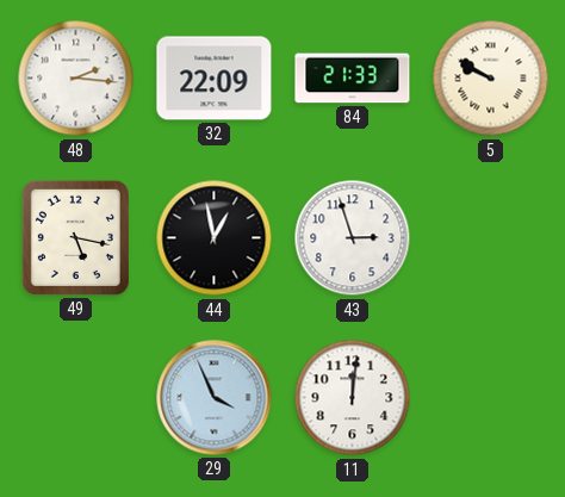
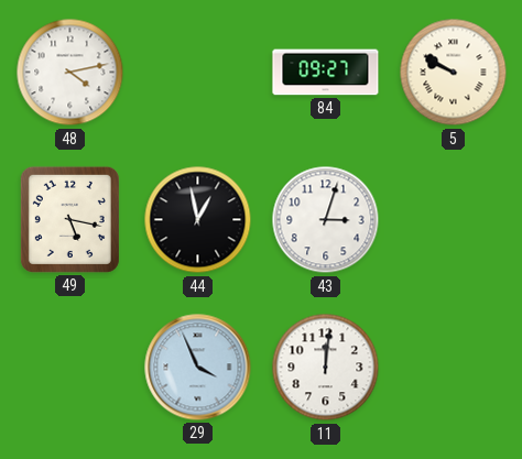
48: 2:16 -> 4:13
32: 22:09 -> none
84: 21:33 -> 09:27
43: 2:57 -> 3:03
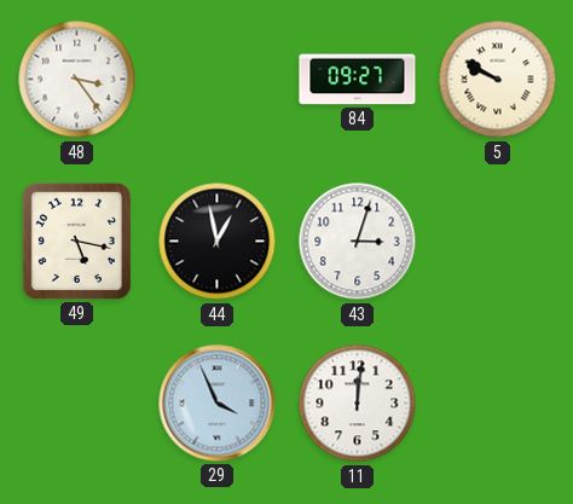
48: 4:13 -> 3:24
